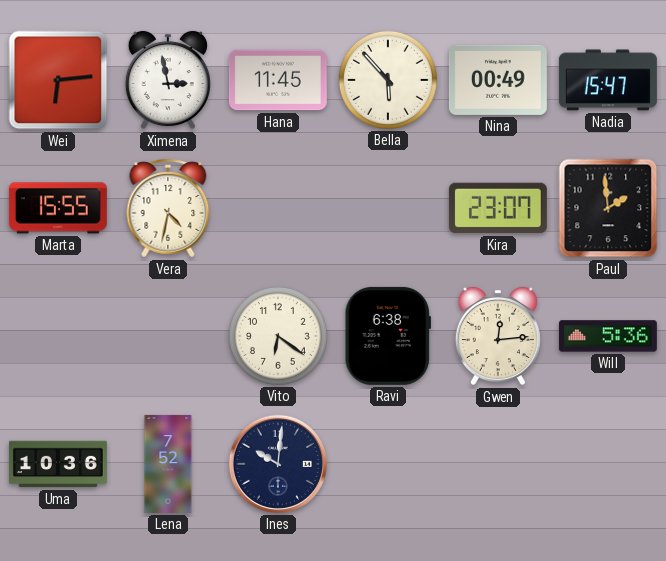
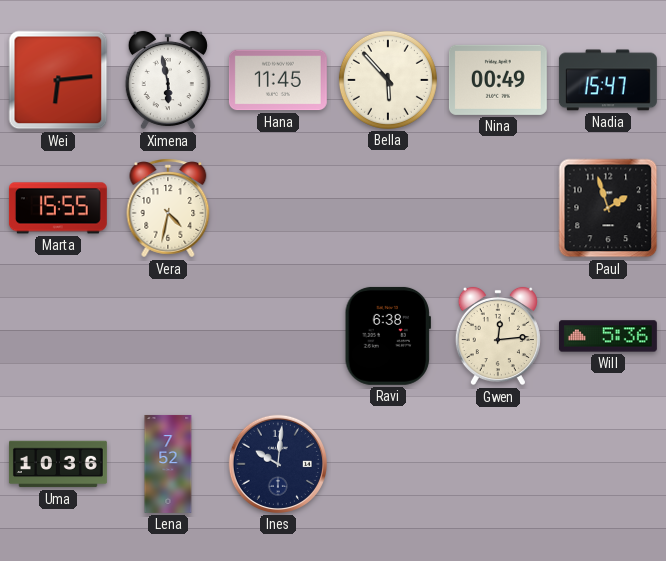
Ximena: 2:58 -> 5:58
Kira: 23:07 -> none
Paul: 1:59 -> 1:57
Vito: 6:21 -> none
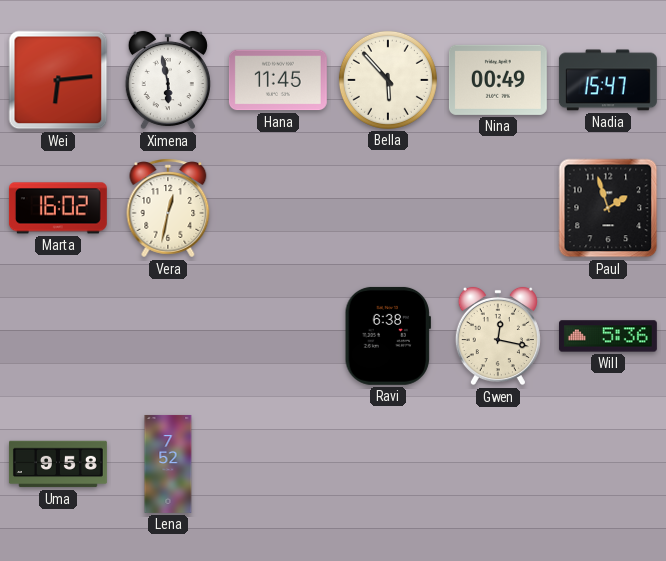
Marta: 15:55 -> 16:02
Vera: 4:32 -> 12:32
Gwen: 12:14 -> 12:17
Uma: 10:36 -> 9:58
Ines: 10:01 -> none
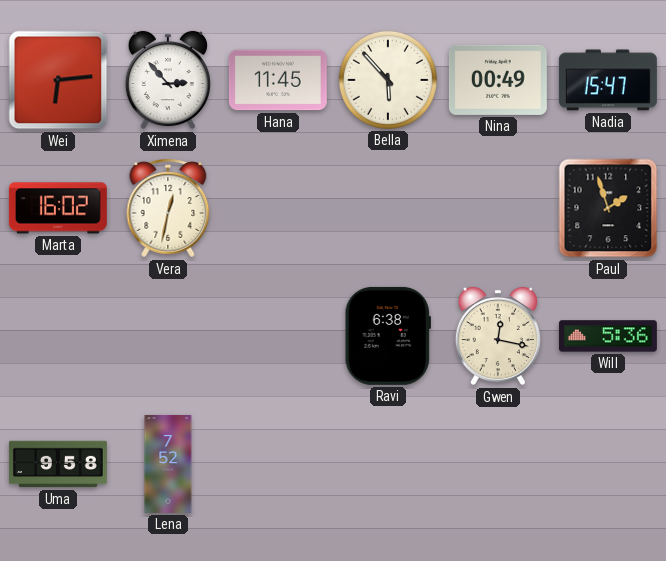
Ximena: 5:58 -> 2:53
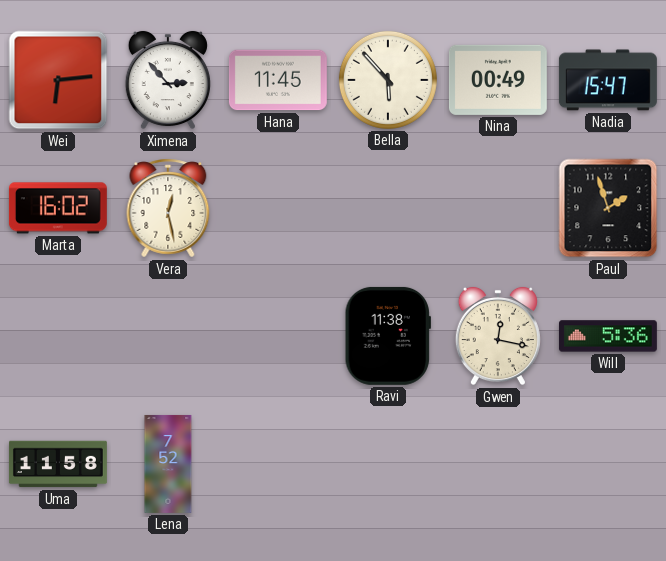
Vera: 12:32 -> 12:28
Ravi: 6:38 -> 11:38
Uma: 9:58 -> 11:58
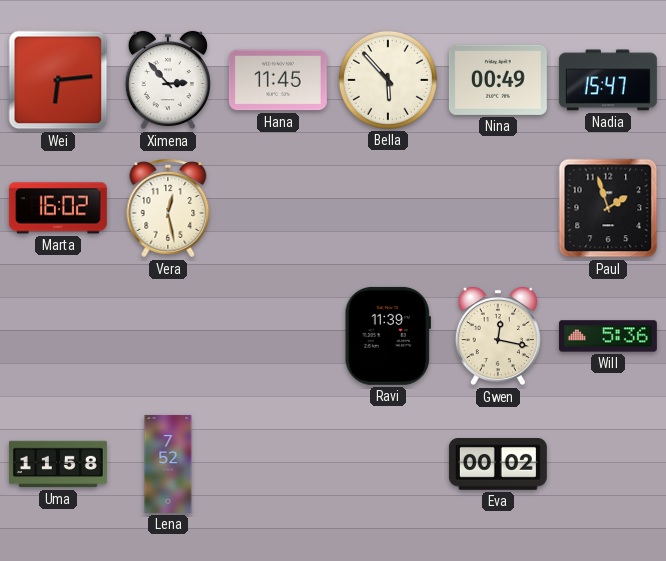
Ravi: 11:38 -> 11:39
Eva: none -> 00:02
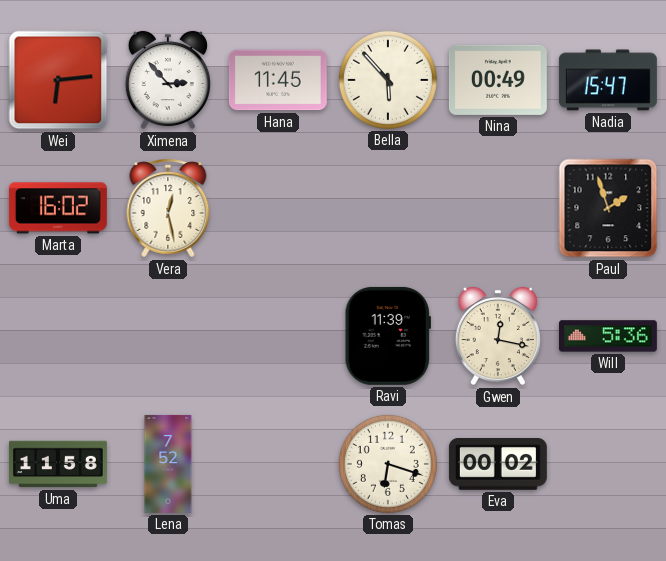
Tomas: none -> 6:18
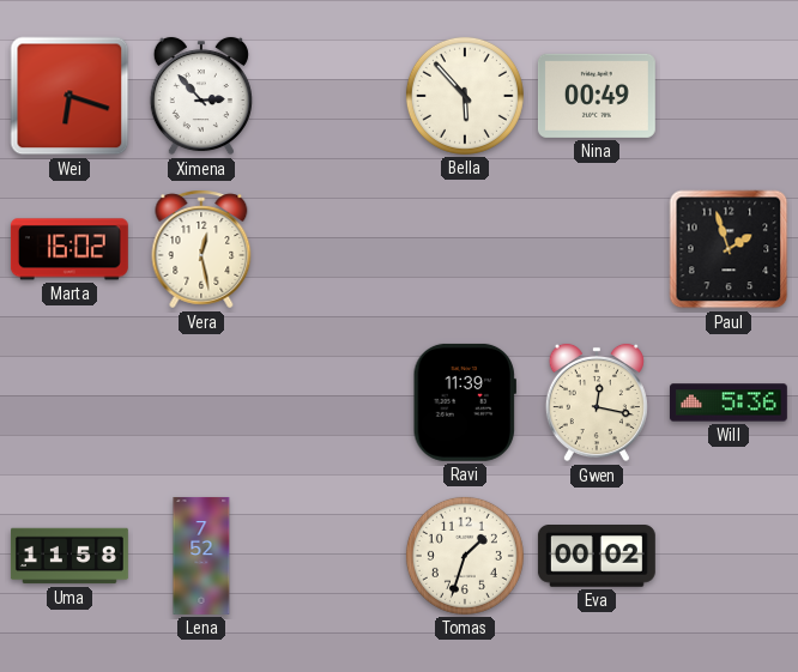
Wei: 6:14 -> 6:18
Hana: 11:45 -> none
Nadia: 15:47 -> none
Tomas: 6:18 -> 1:33
